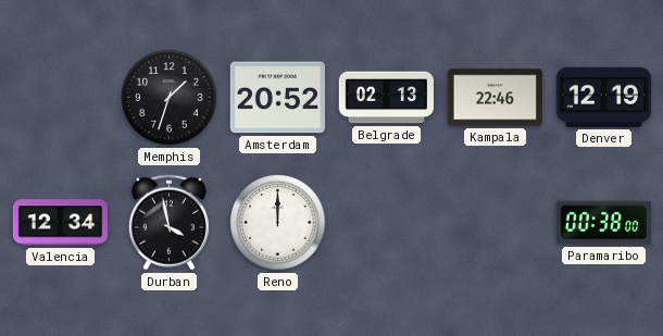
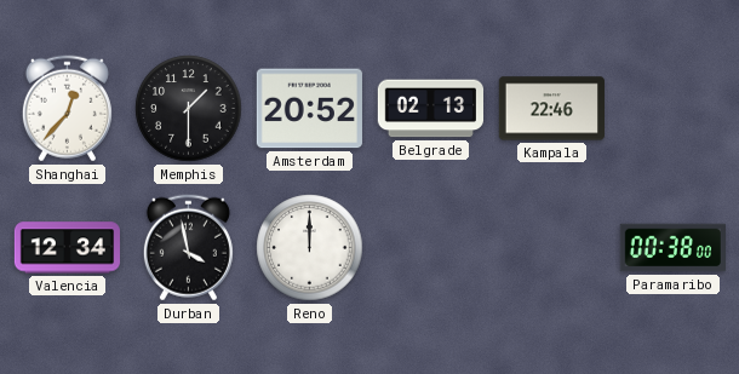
Shanghai: none -> 12:37
Memphis: 1:33 -> 1:30
Denver: 12:19 -> none
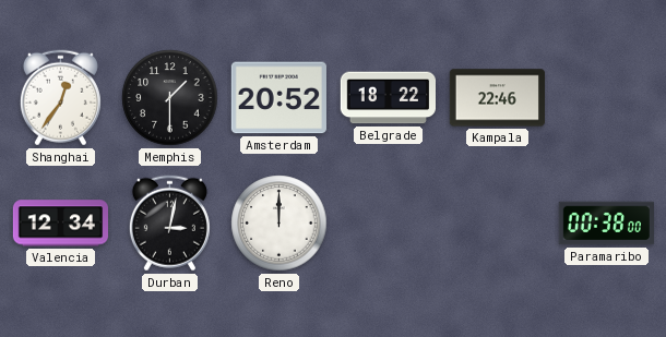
Shanghai: 12:37 -> 12:36
Belgrade: 02:13 -> 18:22
Durban: 3:58 -> 3:02
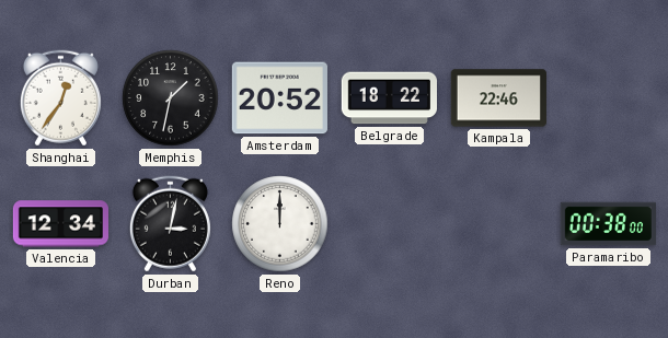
Memphis: 1:30 -> 1:32
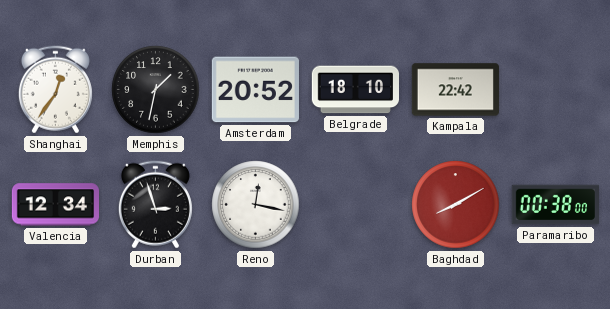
Belgrade: 18:22 -> 18:10
Kampala: 22:46 -> 22:42
Durban: 3:02 -> 2:57
Reno: 12:00 -> 12:17
Baghdad: none -> 8:10
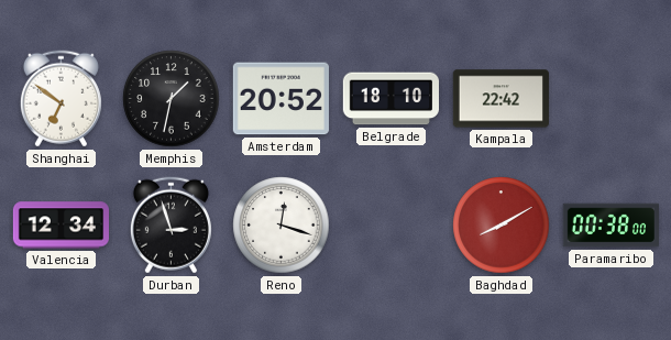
Shanghai: 12:36 -> 6:51
Reno: 12:17 -> 12:18
